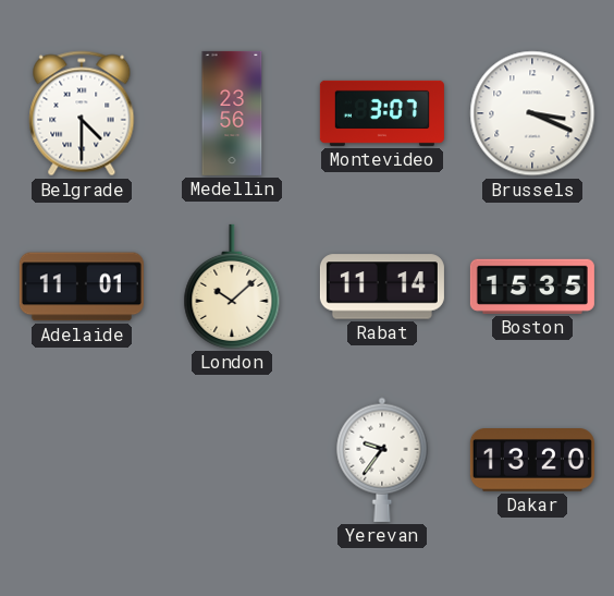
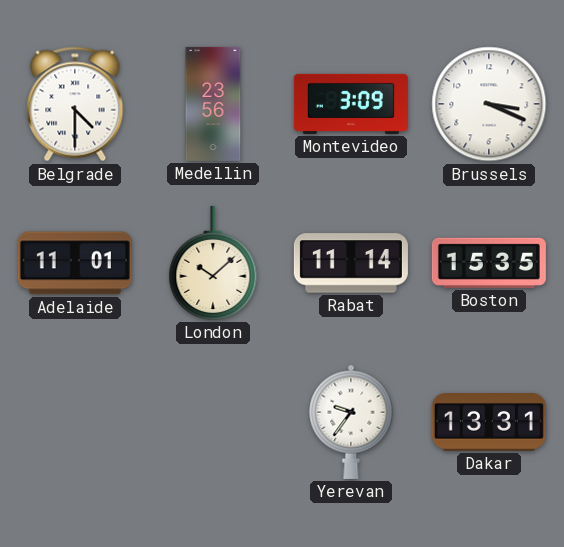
Montevideo: 3:07 -> 3:09
Dakar: 13:20 -> 13:31
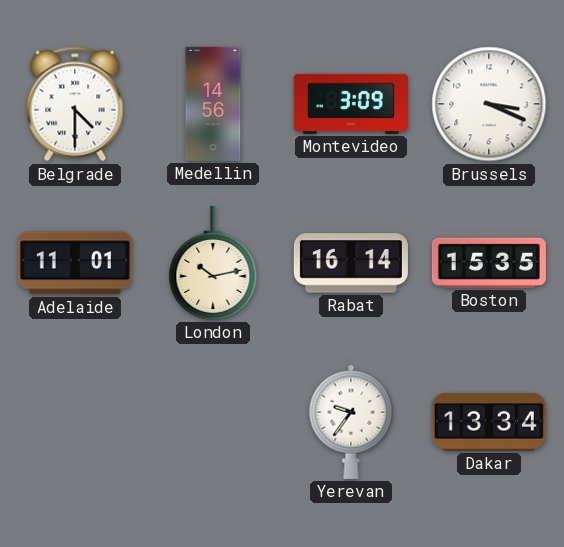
Medellin: 23:56 -> 14:56
London: 10:08 -> 10:13
Rabat: 11:14 -> 16:14
Dakar: 13:31 -> 13:34
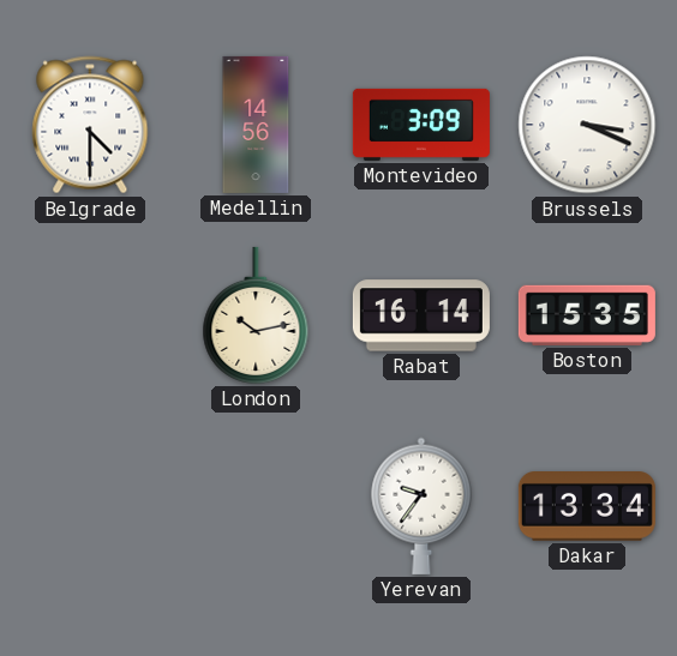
Adelaide: 11:01 -> none
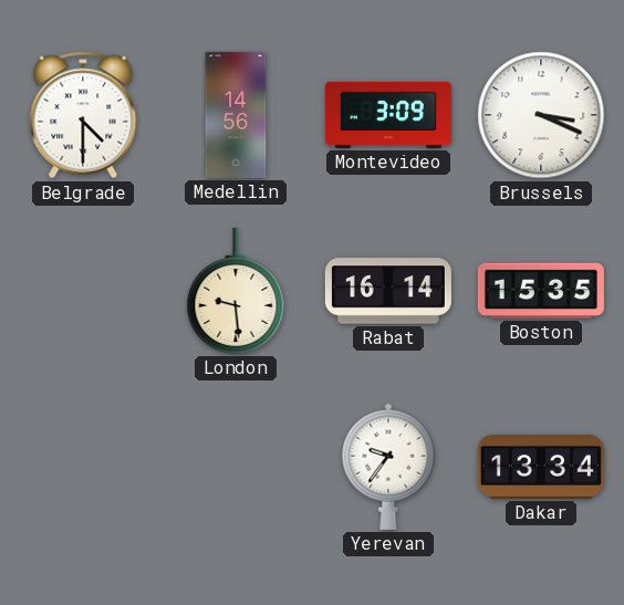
London: 10:13 -> 9:29
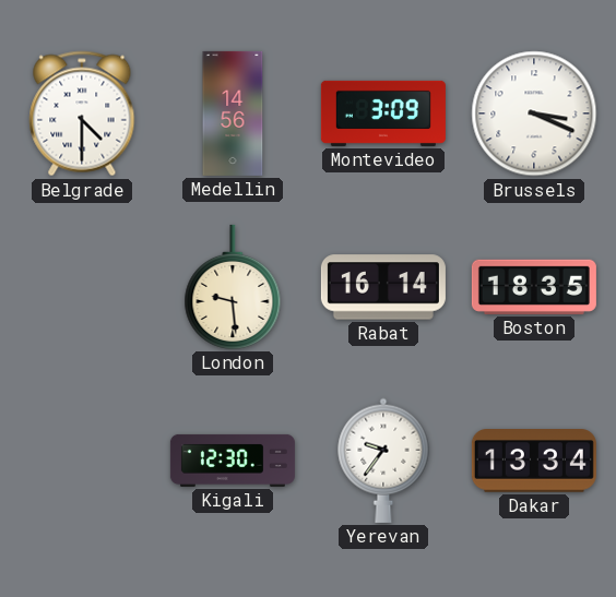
Boston: 15:35 -> 18:35
Kigali: none -> 12:30
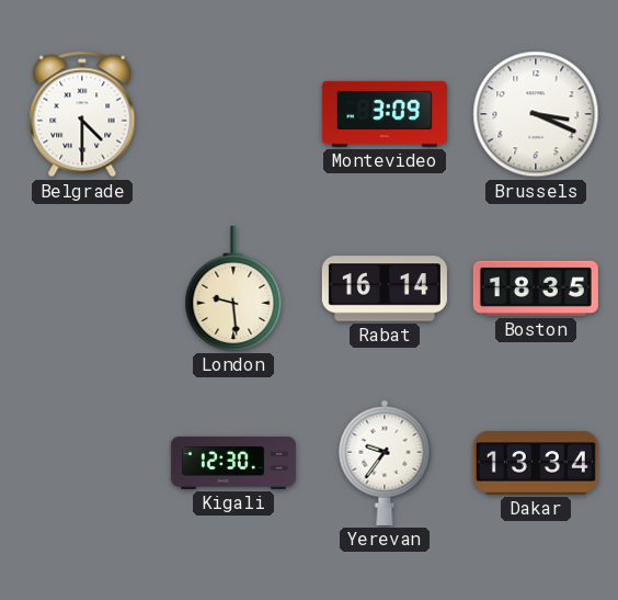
Medellin: 14:56 -> none
